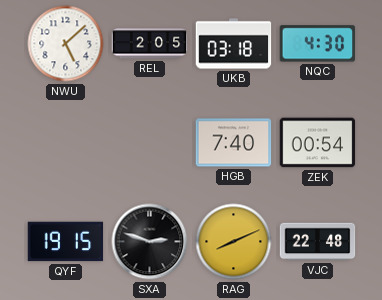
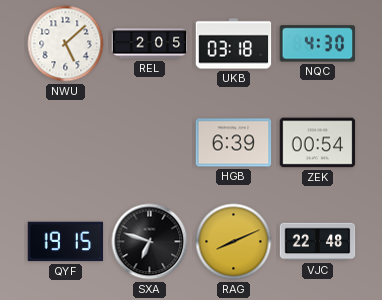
HGB: 7:40 -> 6:39
SXA: 2:48 -> 6:48
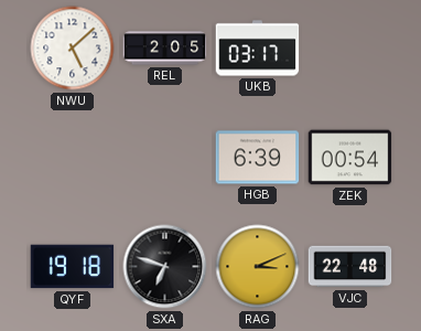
UKB: 03:18 -> 03:17
NQC: 4:30 -> none
QYF: 19:15 -> 19:18
RAG: 8:11 -> 3:11
